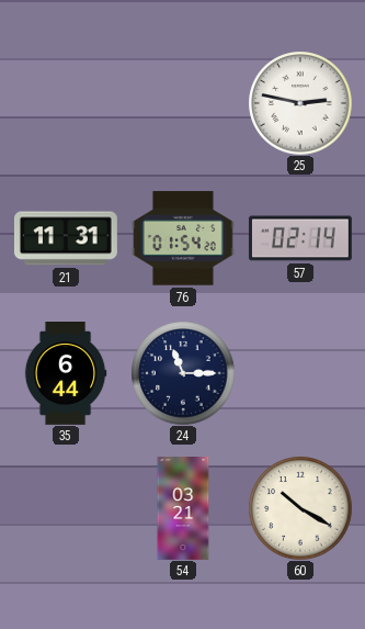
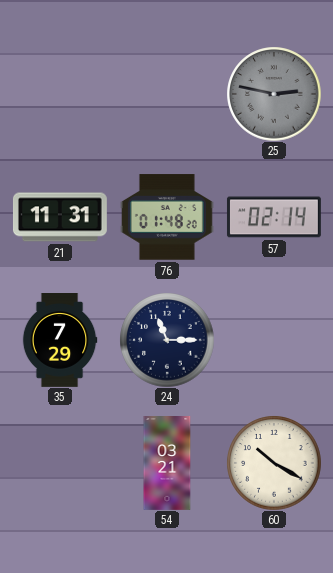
25 dial: white -> grey
76: 01:54 -> 01:48
35: 6:44 -> 7:29
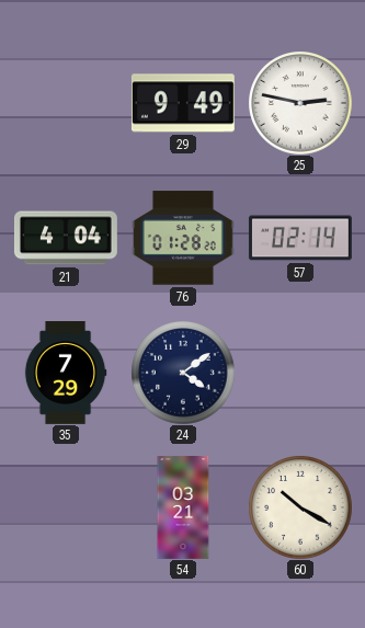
29: none -> 9:49
25 dial: grey -> white
21: 11:31 -> 4:04
76: 01:48 -> 01:28
24: 11:15 -> 4:09
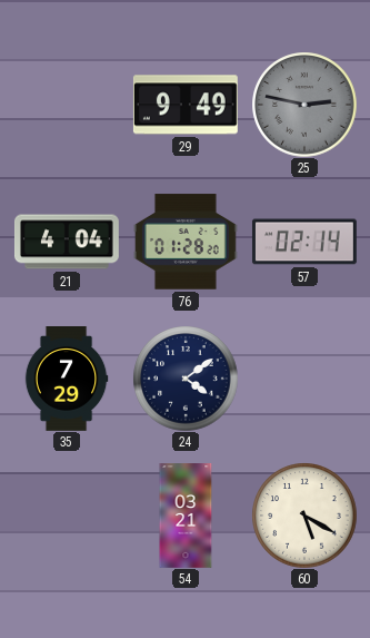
25 dial: white -> grey
60: 10:20 -> 5:20
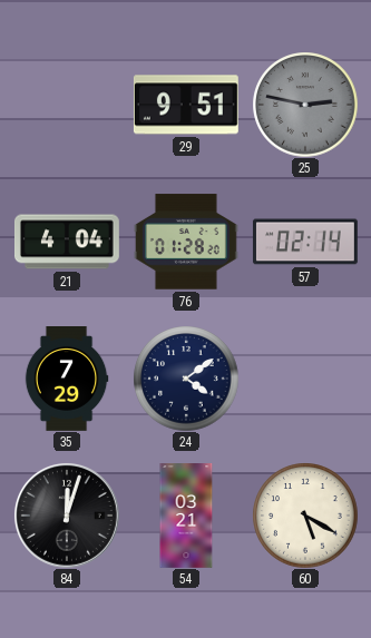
29: 9:49 -> 9:51
84: none -> 12:03
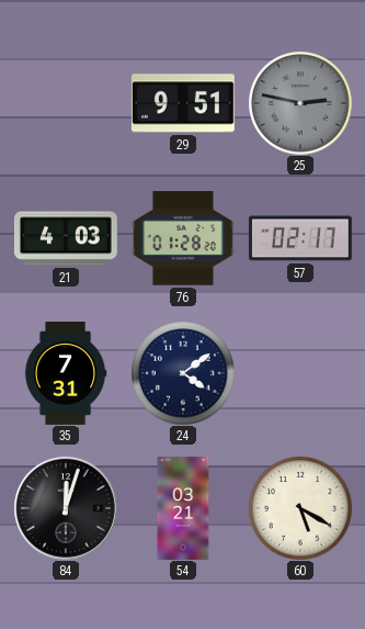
21: 4:04 -> 4:03
57: 02:14 -> 02:17
35: 7:29 -> 7:31
